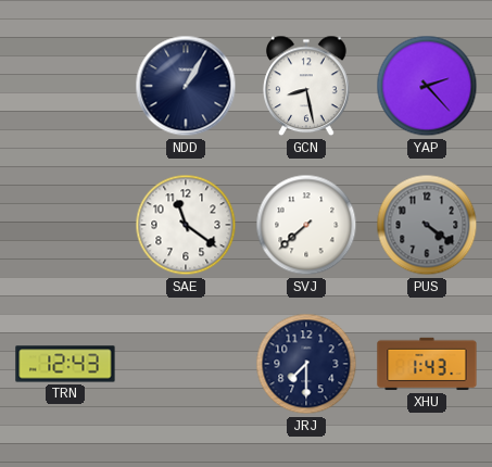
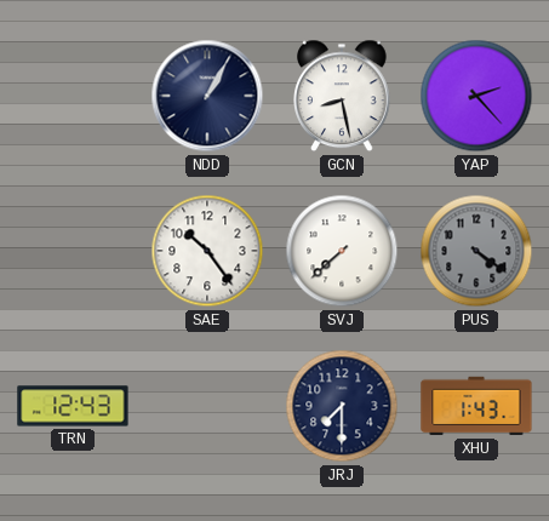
SAE: 11:21 -> 10:24
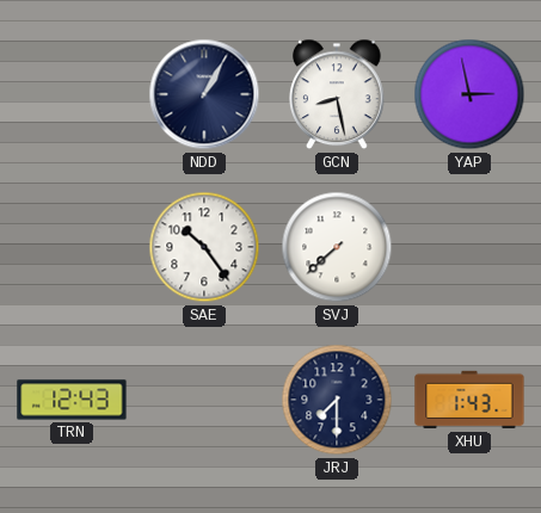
YAP: 2:23 -> 2:58
PUS: 4:21 -> none
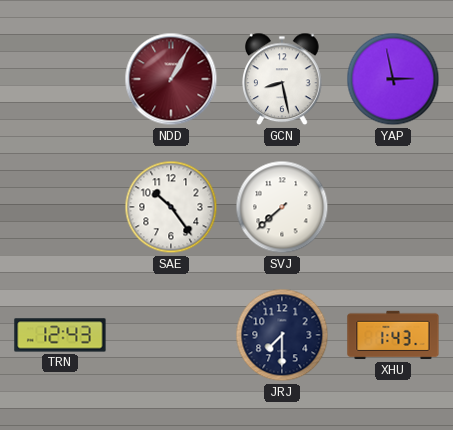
NDD dial: navy -> burgundy
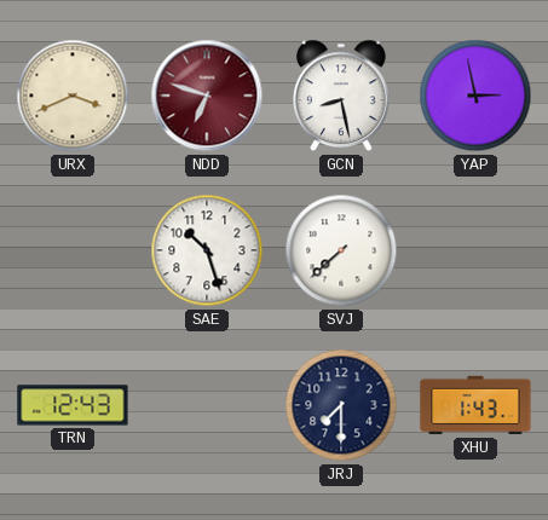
URX: none -> 3:41
NDD: 1:05 -> 6:48
SAE: 10:24 -> 10:27
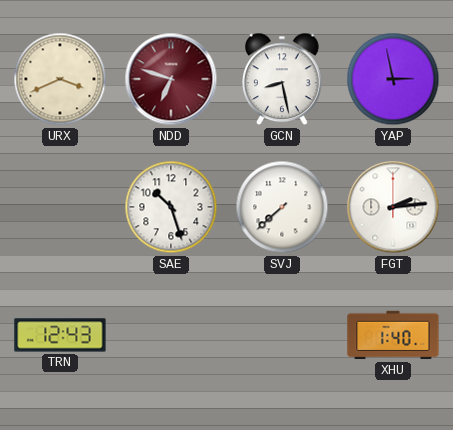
FGT: none -> 2:14
JRJ: 7:30 -> none
XHU: 1:43 -> 1:40
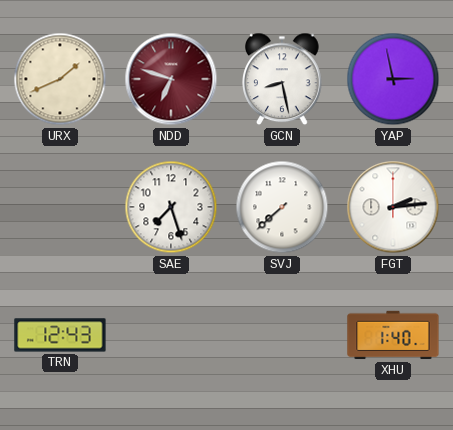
URX: 3:41 -> 1:41
SAE: 10:27 -> 7:27
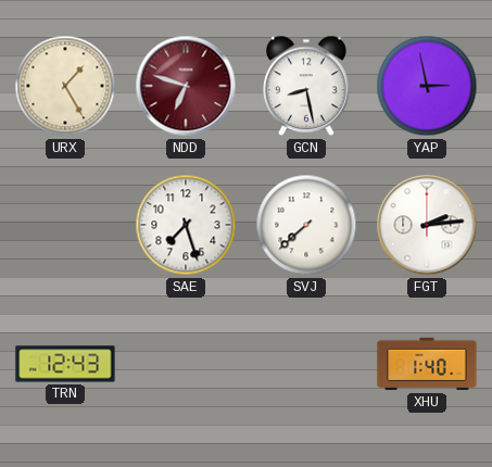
URX: 1:41 -> 1:25
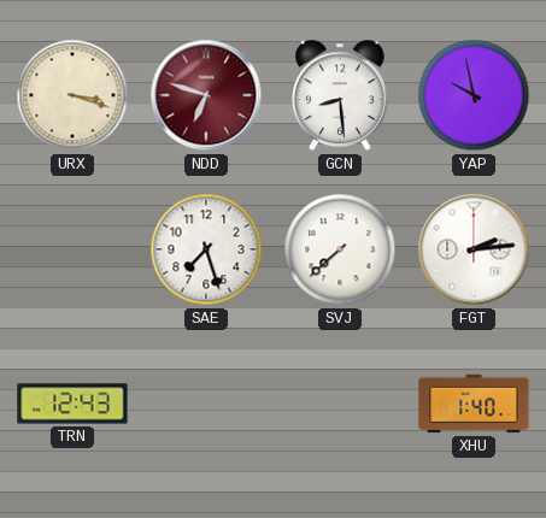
URX: 1:25 -> 3:18
GCN: 8:28 -> 8:29
YAP: 2:58 -> 9:58
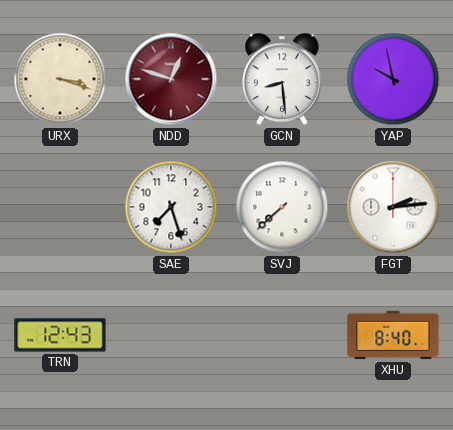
NDD: 6:48 -> 12:48
XHU: 1:40 -> 8:40
